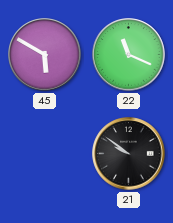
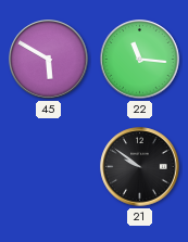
22: 11:19 -> 11:16
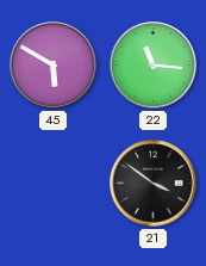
21: 9:51 -> 3:51
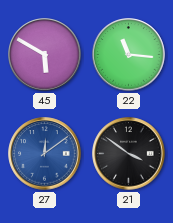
27: none -> 12:09
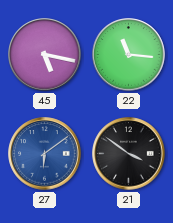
45: 5:50 -> 5:17
27: 12:09 -> 6:09
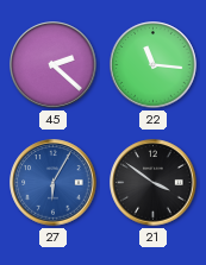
45: 5:17 -> 2:22
27: 6:09 -> 6:05
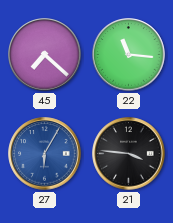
45: 2:22 -> 7:22
21: 3:51 -> 3:46
